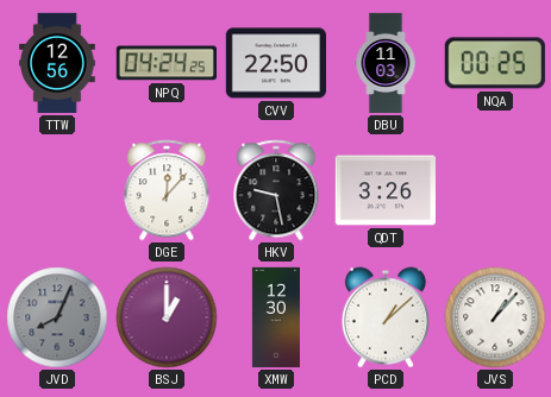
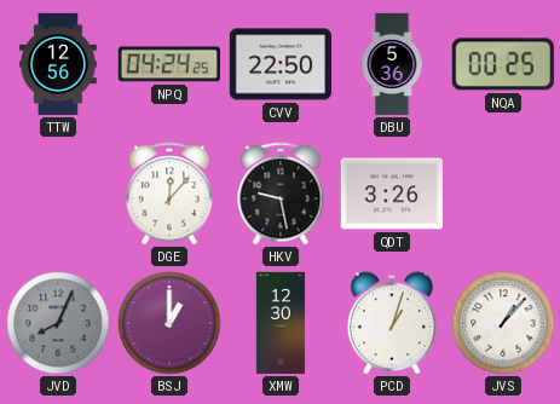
DBU: 11:03 -> 5:36
PCD: 1:08 -> 1:03
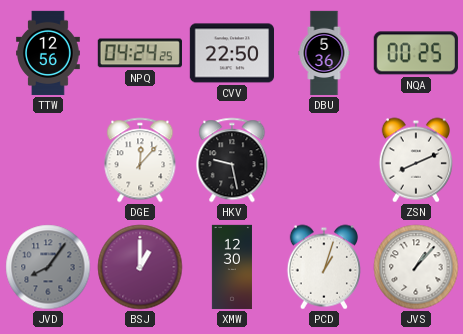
QDT: 3:26 -> none
ZSN: none -> 8:11
JVD: 8:04 -> 8:06
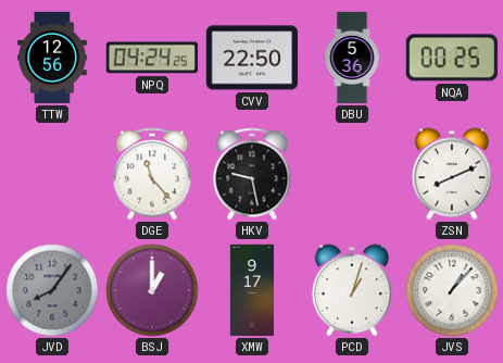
DGE: 12:07 -> 11:23
XMW: 12:30 -> 9:17
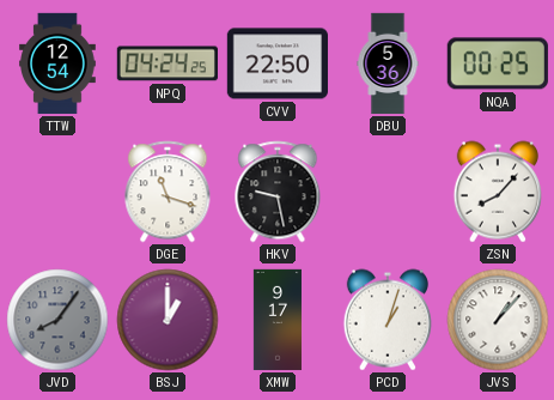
TTW: 12:56 -> 12:54
DGE: 11:23 -> 11:18
ZSN: 8:11 -> 8:07
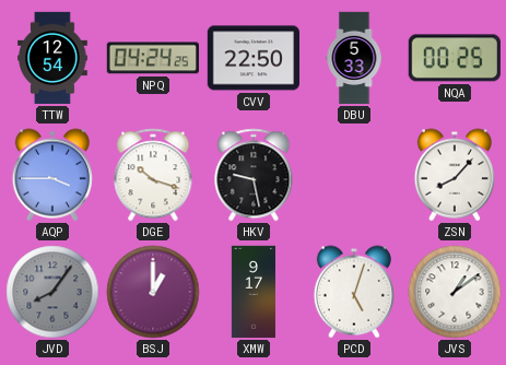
DBU: 5:36 -> 5:33
AQP: none -> 3:45
DGE: 11:18 -> 10:18
PCD: 1:03 -> 5:03
JVS: 1:07 -> 1:09
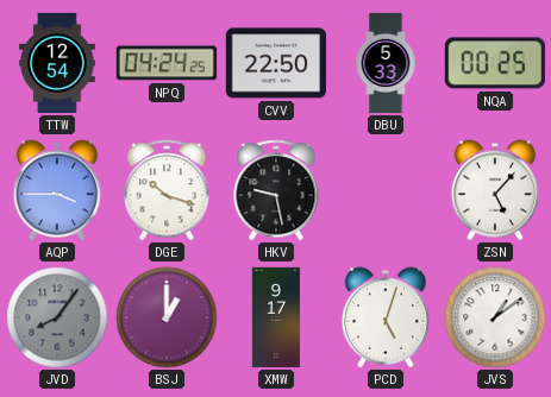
ZSN: 8:07 -> 5:07
